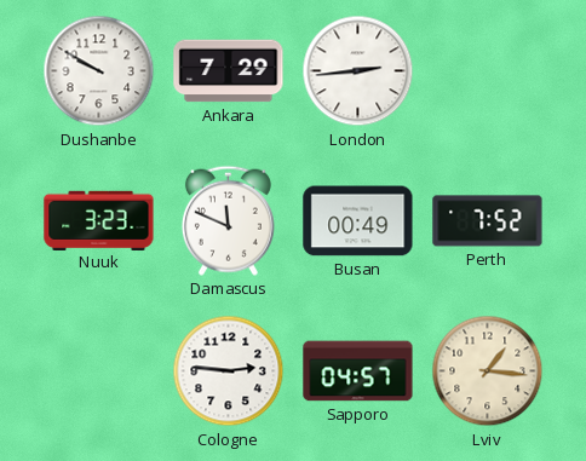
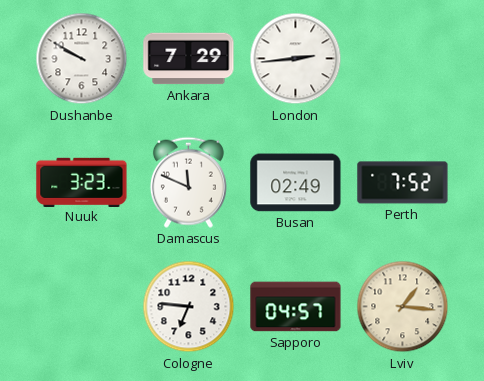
Busan: 00:49 -> 02:49
Cologne: 2:46 -> 6:46
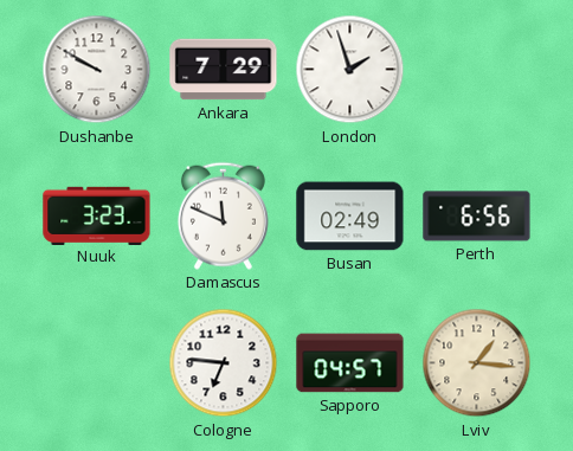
London: 2:44 -> 1:57
Perth: 7:52 -> 6:56
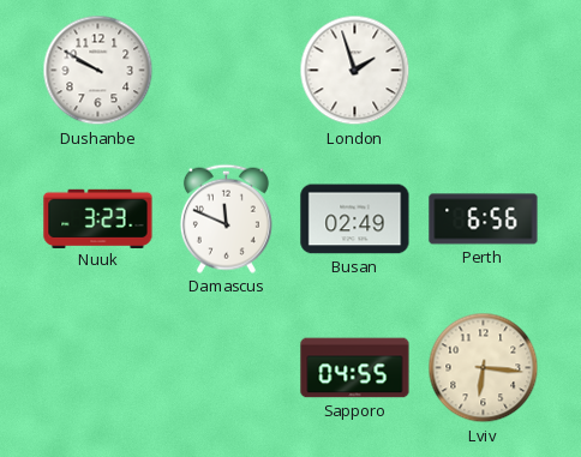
Ankara: 7:29 -> none
Cologne: 6:46 -> none
Sapporo: 04:57 -> 04:55
Lviv: 1:16 -> 6:16
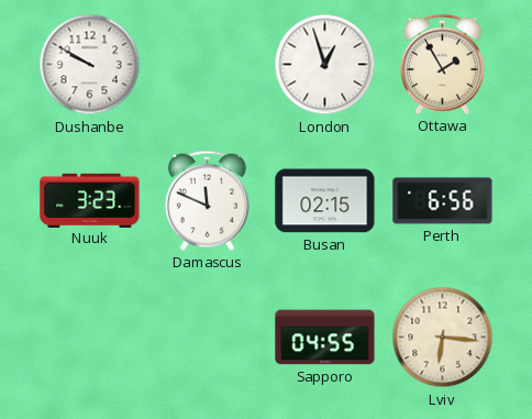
London: 1:57 -> 12:57
Ottawa: none -> 1:55
Busan: 02:49 -> 02:15
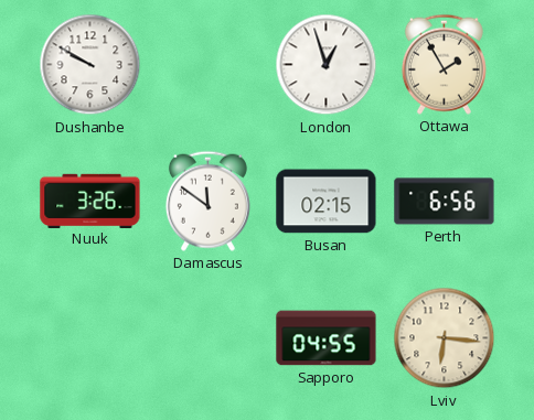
Nuuk: 3:23 -> 3:26
Damascus: 11:49 -> 11:51
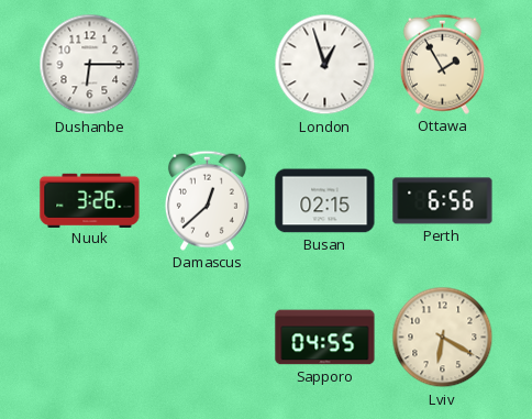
Dushanbe: 9:50 -> 6:15
Damascus: 11:51 -> 12:38
Lviv: 6:16 -> 6:20
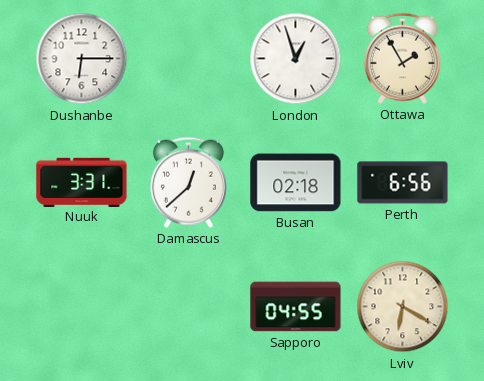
Nuuk: 3:26 -> 3:31
Busan: 02:15 -> 02:18
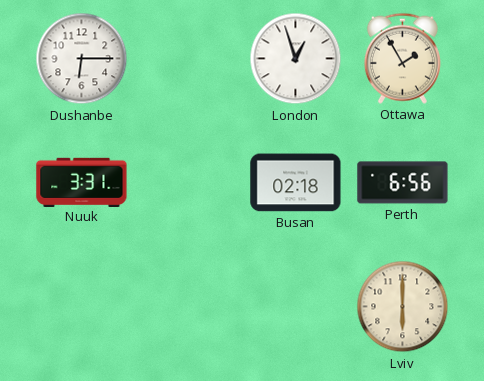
Damascus: 12:38 -> none
Sapporo: 04:55 -> none
Lviv: 6:20 -> 6:00
